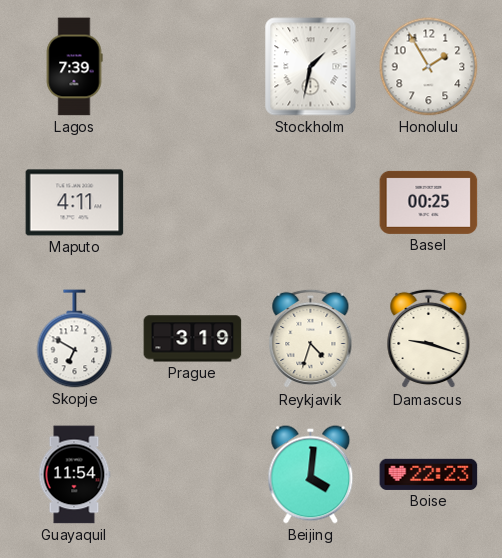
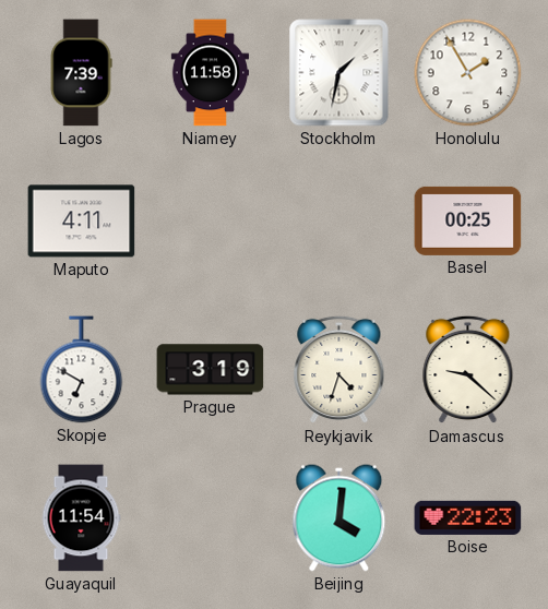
Niamey: none -> 11:58
Damascus: 9:18 -> 9:22
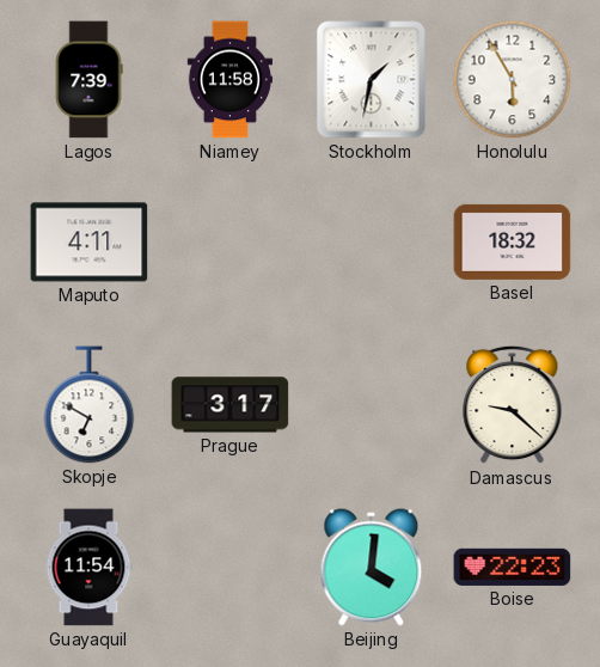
Honolulu: 1:55 -> 5:55
Basel: 00:25 -> 18:32
Prague: 3:19 -> 3:17
Reykjavik: 4:33 -> none
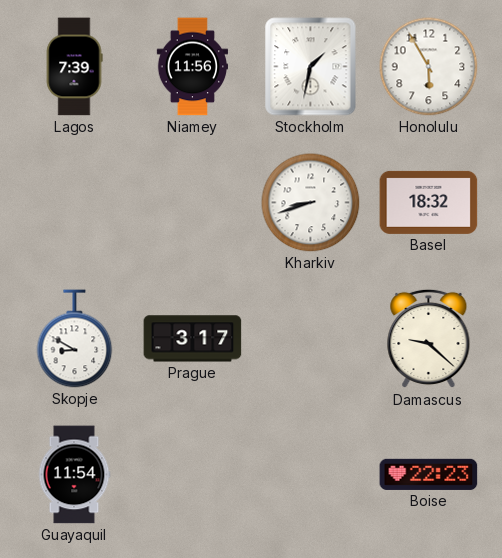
Niamey: 11:58 -> 11:56
Maputo: 4:11 -> none
Kharkiv: none -> 8:42
Skopje: 6:50 -> 8:50
Beijing: 4:01 -> none
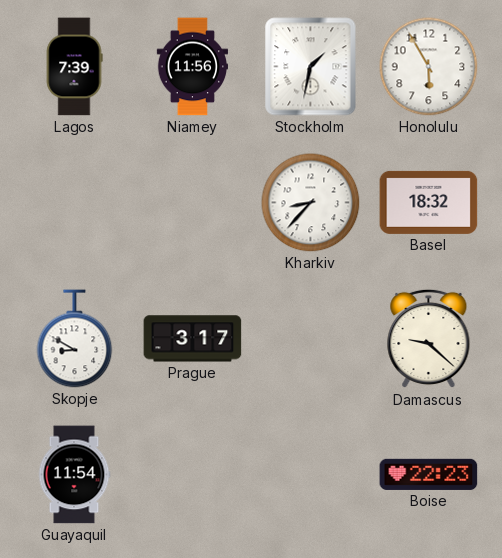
Kharkiv: 8:42 -> 8:37
